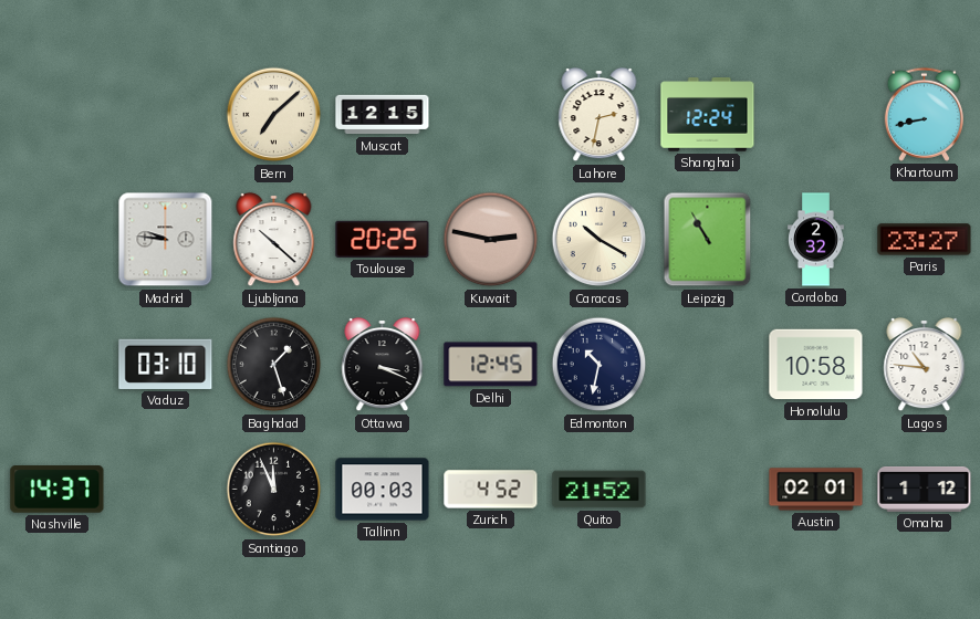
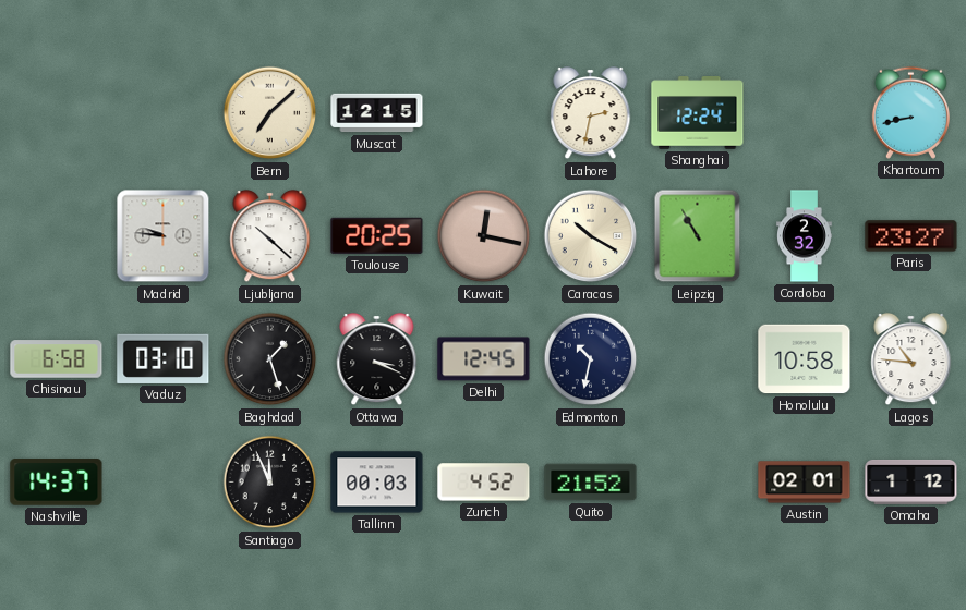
Kuwait: 2:47 -> 12:17
Chisinau: none -> 6:58
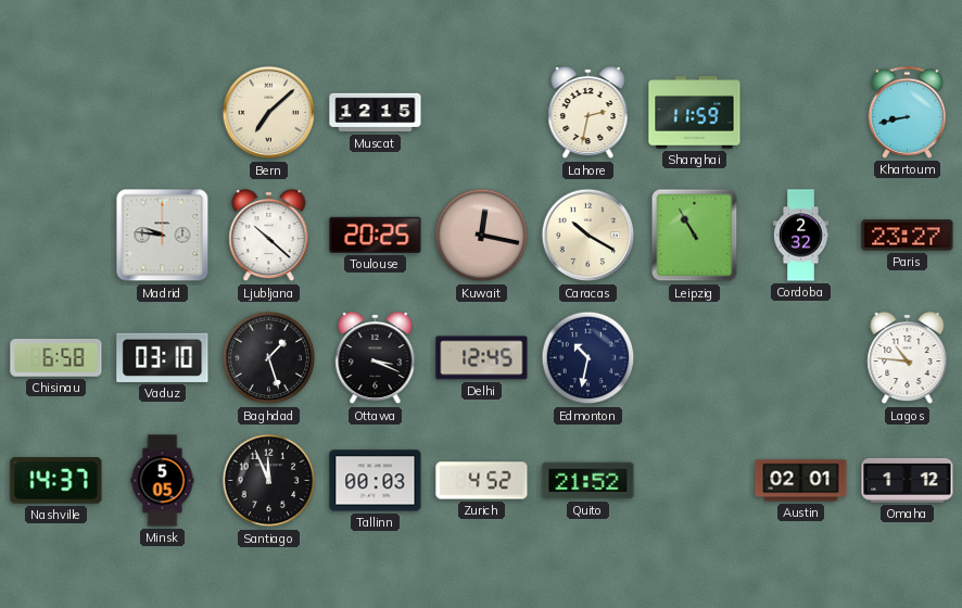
Shanghai: 12:24 -> 11:59
Honolulu: 10:58 -> none
Minsk: none -> 5:05
